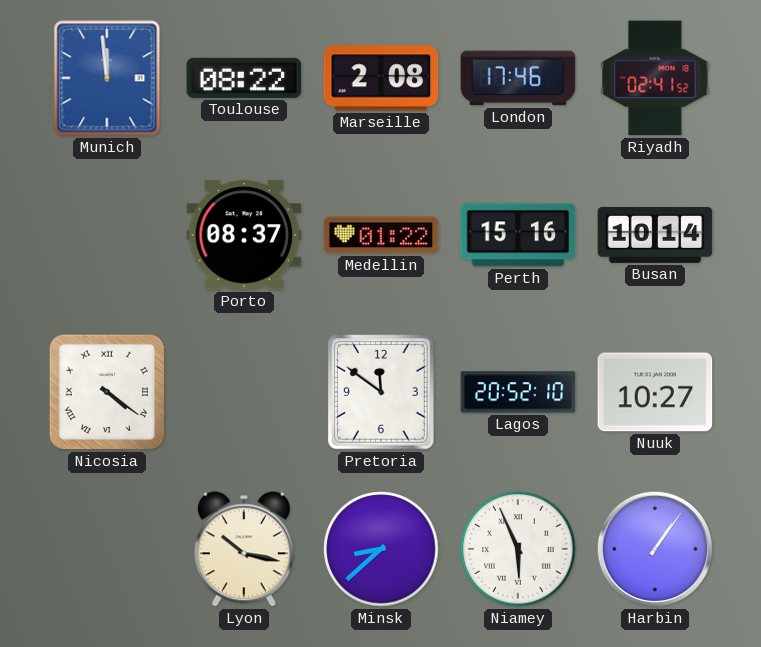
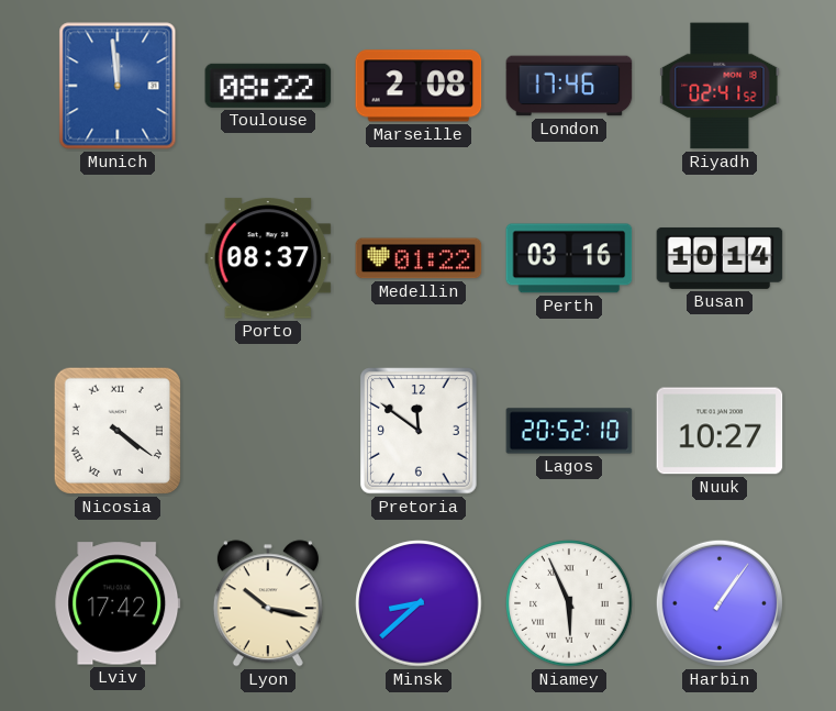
Perth: 15:16 -> 03:16
Lviv: none -> 17:42
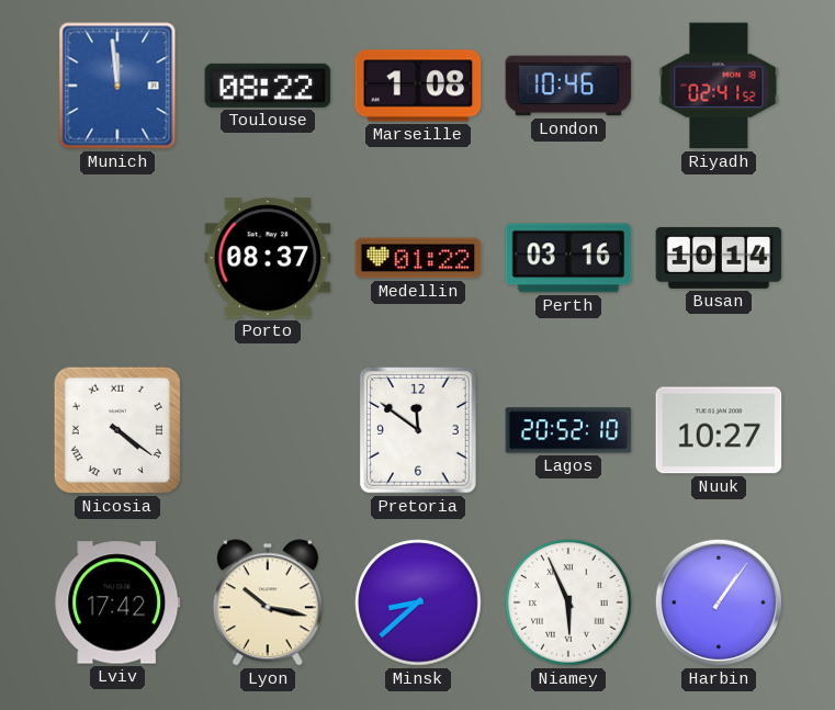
Marseille: 2:08 -> 1:08
London: 17:46 -> 10:46
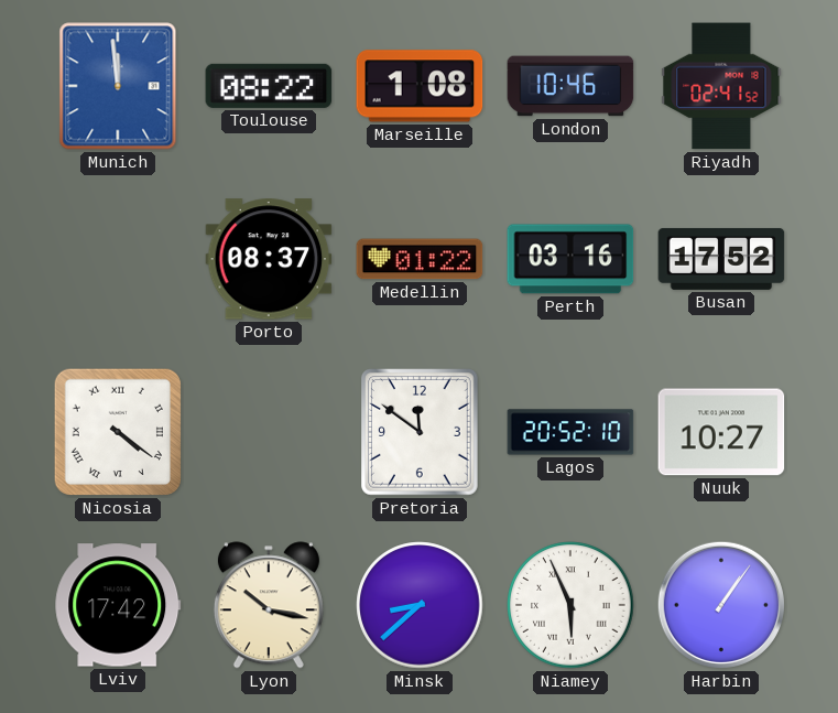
Busan: 10:14 -> 17:52
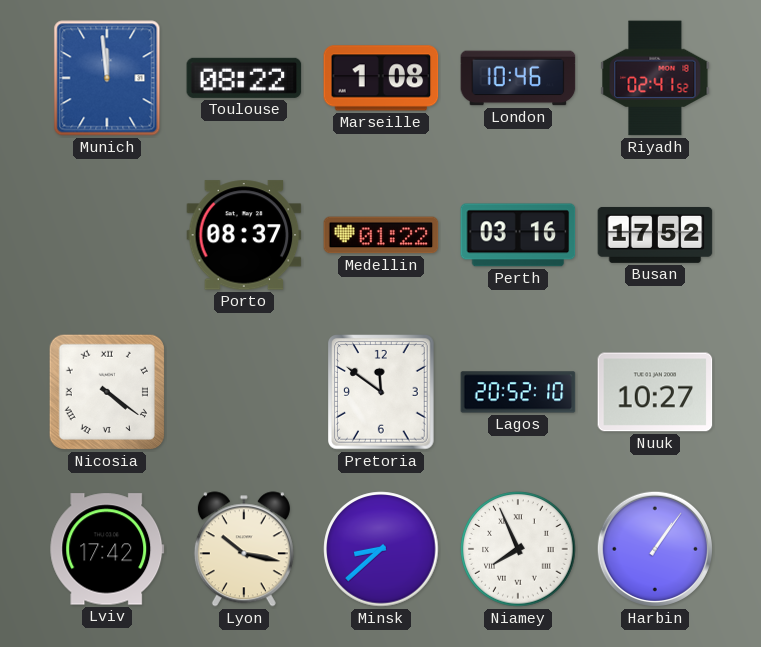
Niamey: 5:56 -> 7:56
